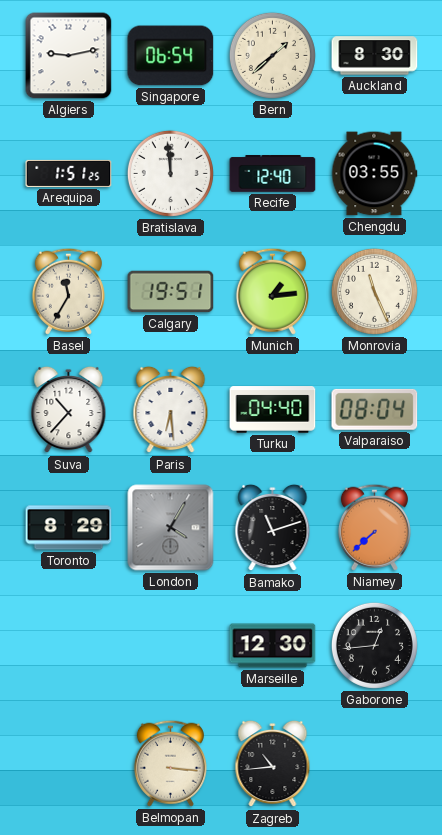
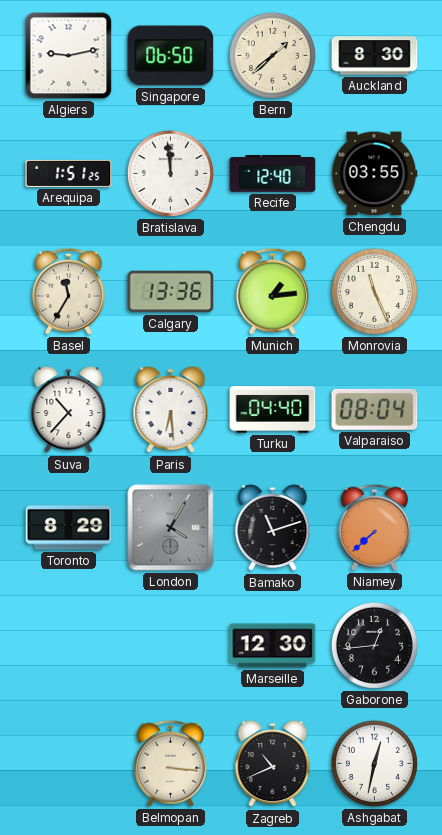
Singapore: 06:54 -> 06:50
Calgary: 19:51 -> 13:36
Zagreb: 10:44 -> 10:41
Ashgabat: none -> 12:32
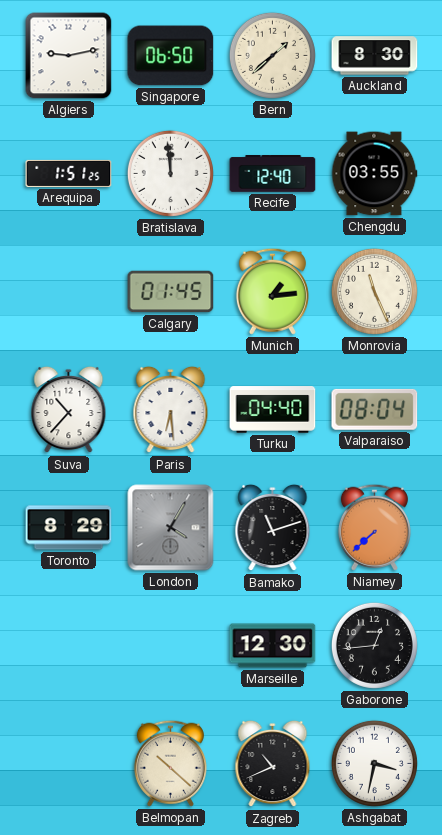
Basel: 11:35 -> none
Calgary: 13:36 -> 01:45
Belmopan: 3:16 -> 10:22
Ashgabat: 12:32 -> 3:32
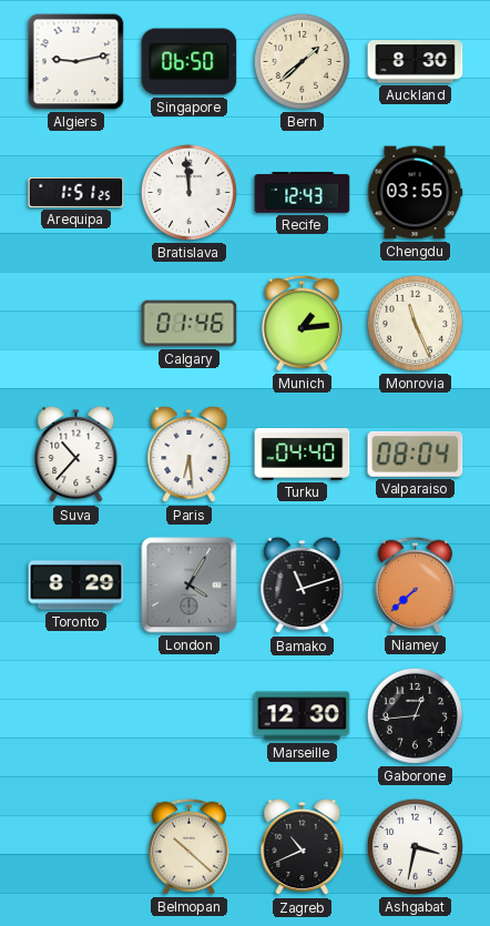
Recife: 12:40 -> 12:43
Calgary: 01:45 -> 01:46
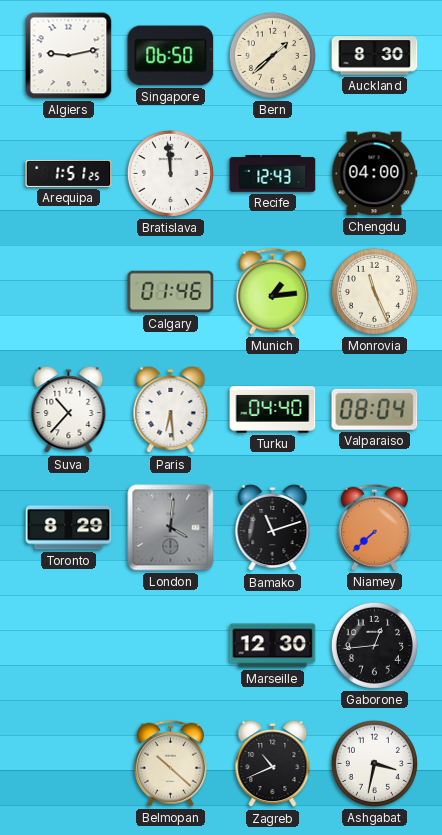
Chengdu: 03:55 -> 04:00
London: 4:05 -> 4:01
